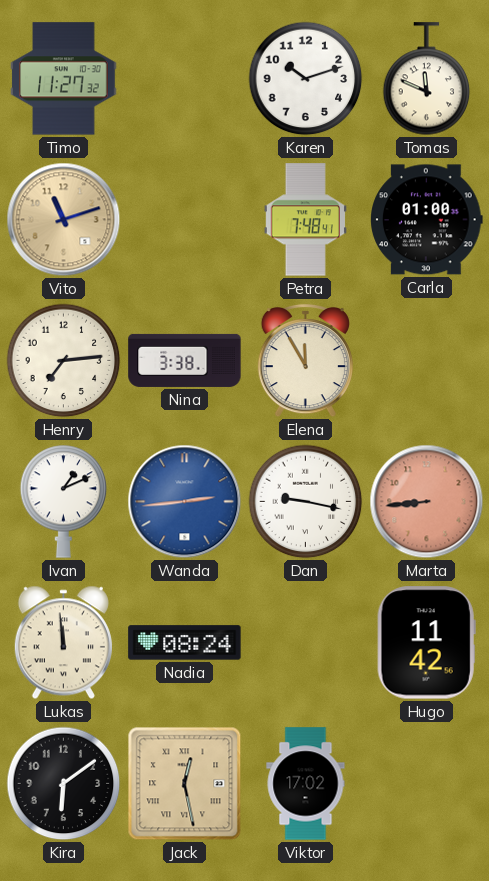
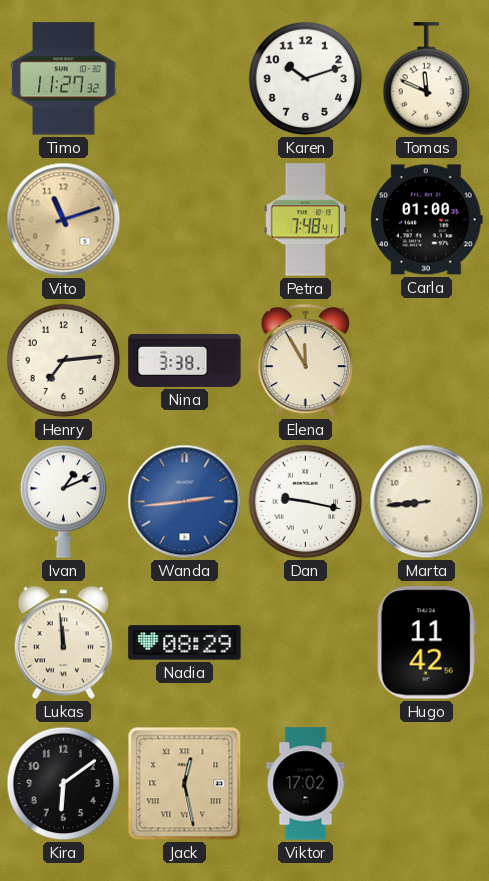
Marta dial: salmon -> cream
Nadia: 08:24 -> 08:29
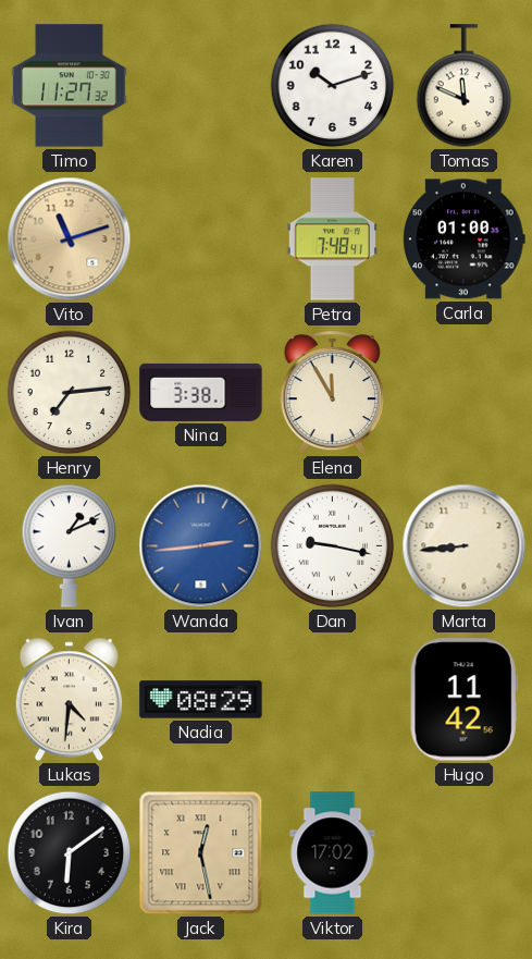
Lukas: 11:59 -> 4:31
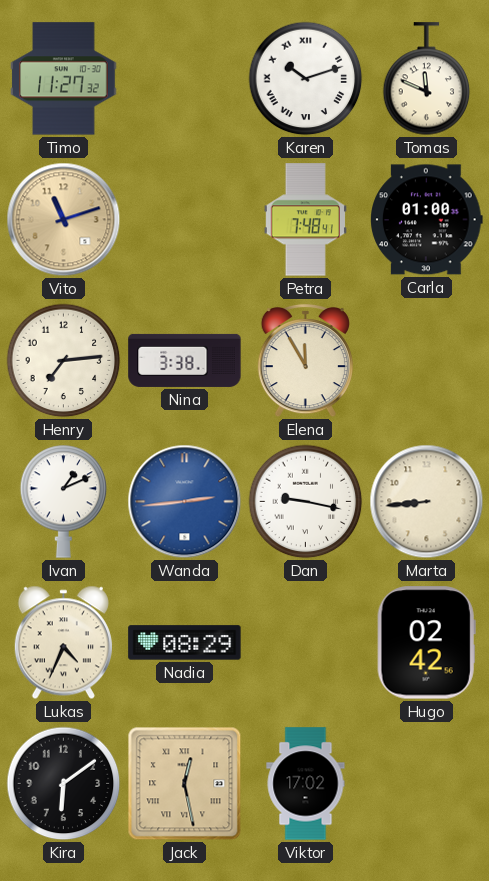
Karen numerals: Arabic -> Roman
Lukas: 4:31 -> 4:34
Hugo: 11:42 -> 02:42
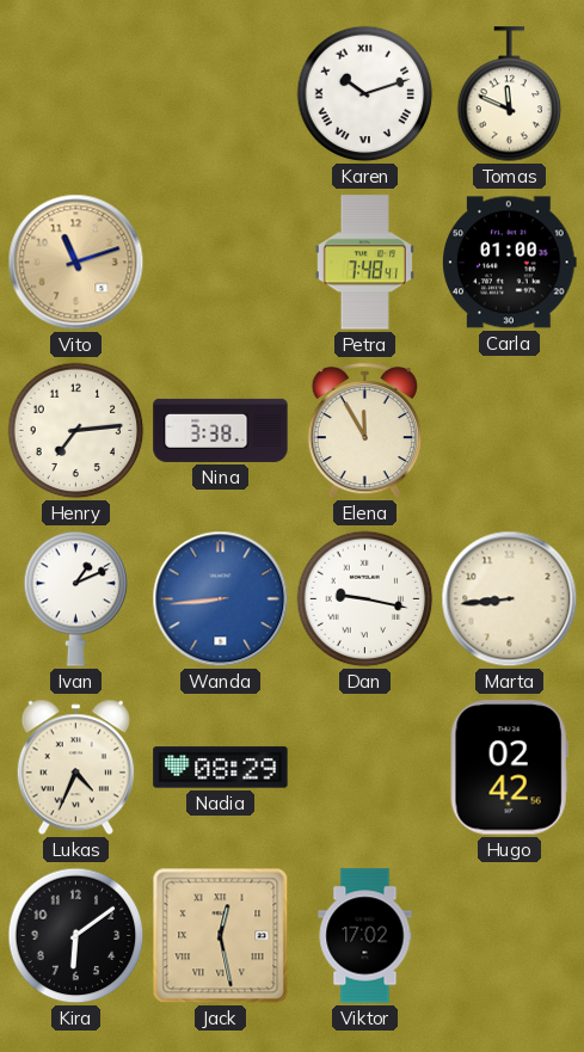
Timo: 11:27 -> none
Wanda: 2:44 -> 8:44
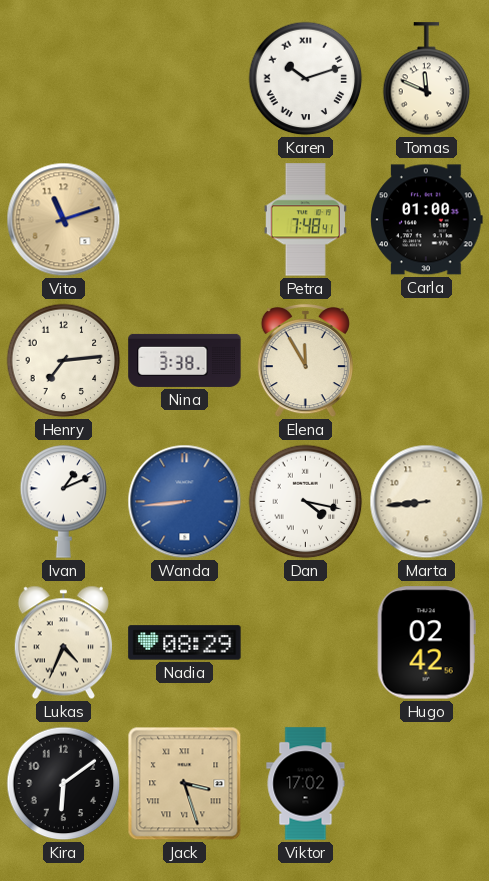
Dan: 9:17 -> 4:17
Jack: 12:28 -> 3:27
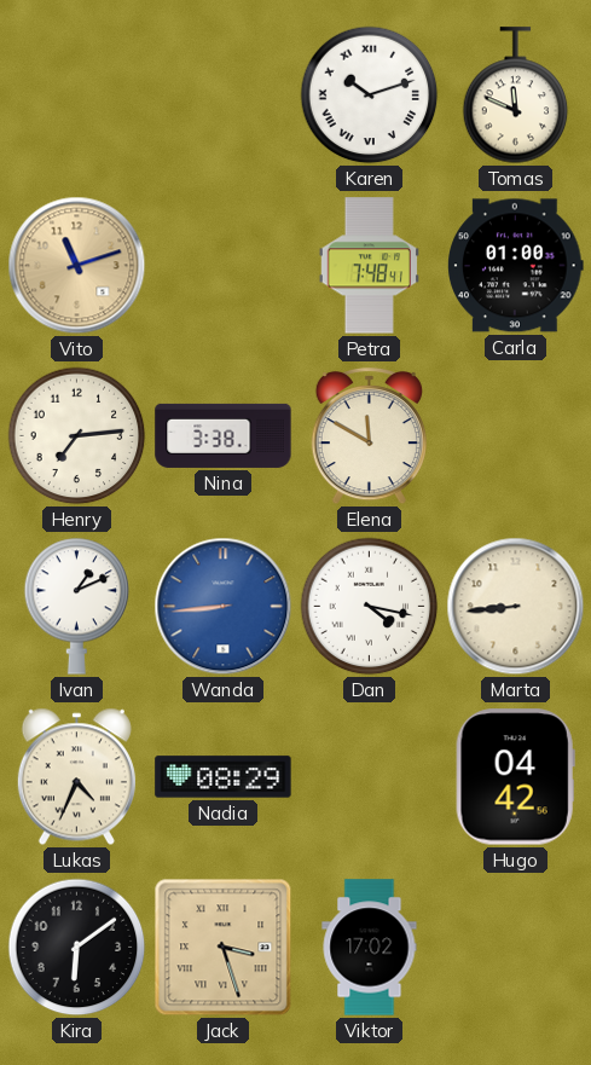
Elena: 11:55 -> 11:50
Hugo: 02:42 -> 04:42
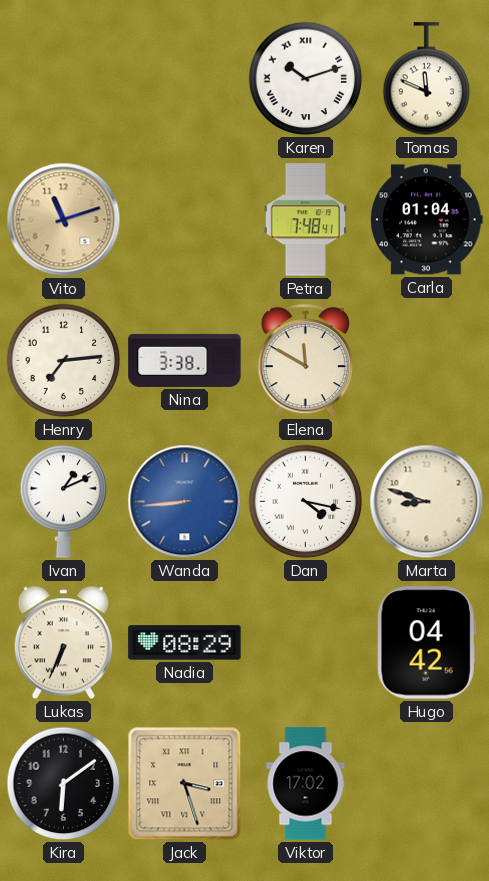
Carla: 01:00 -> 01:04
Marta: 8:44 -> 8:48
Lukas: 4:34 -> 6:34
